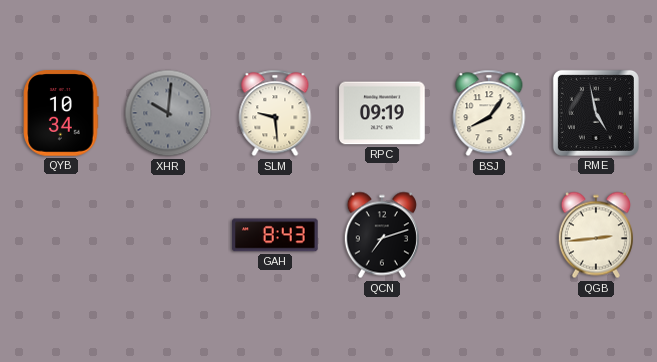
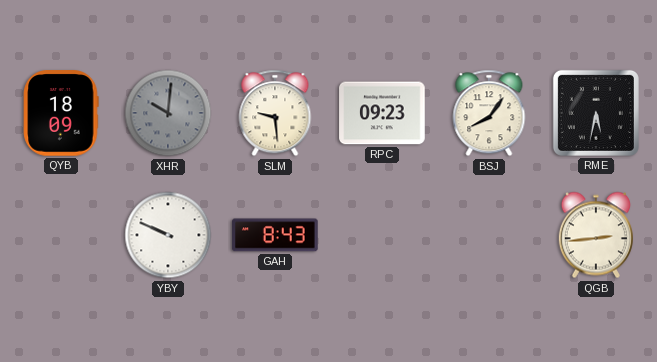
QYB: 10:34 -> 18:09
RPC: 09:19 -> 09:23
RME: 4:58 -> 5:32
YBY: none -> 9:49
QCN: 7:12 -> none
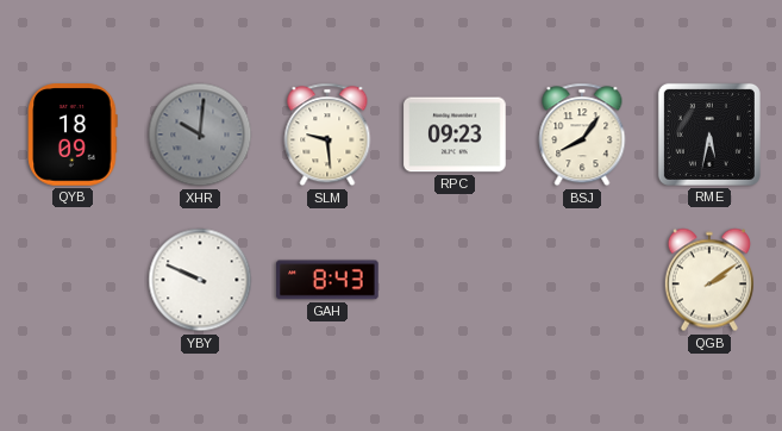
QGB: 2:44 -> 2:09
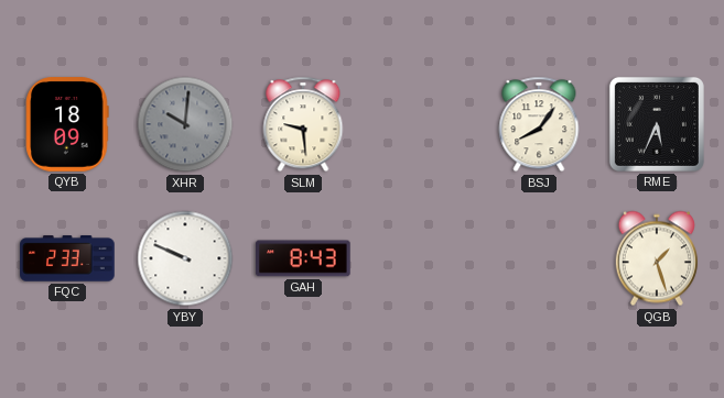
RPC: 09:23 -> none
RME: 5:32 -> 5:34
FQC: none -> 2:33
QGB: 2:09 -> 1:27
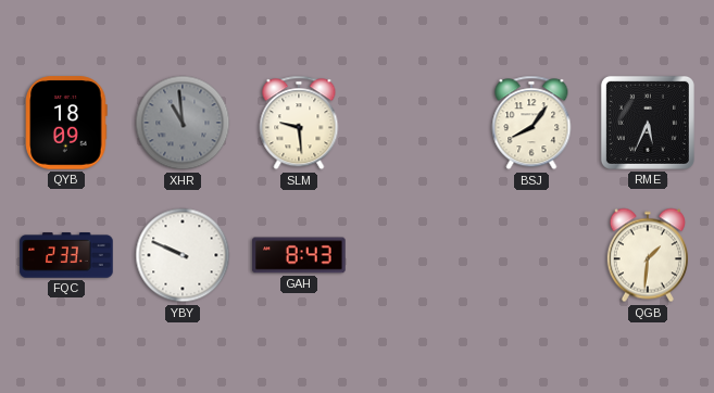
XHR: 10:01 -> 10:59
QGB: 1:27 -> 1:31
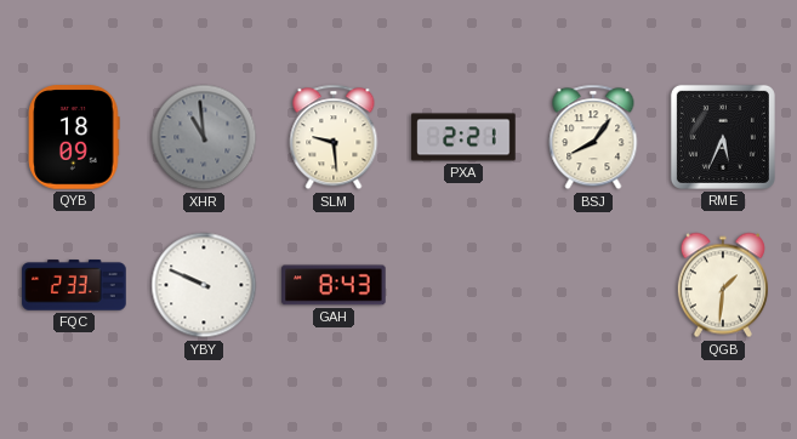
PXA: none -> 2:21
